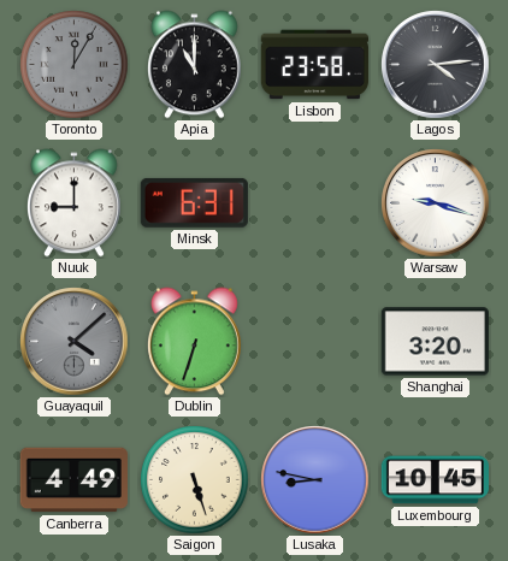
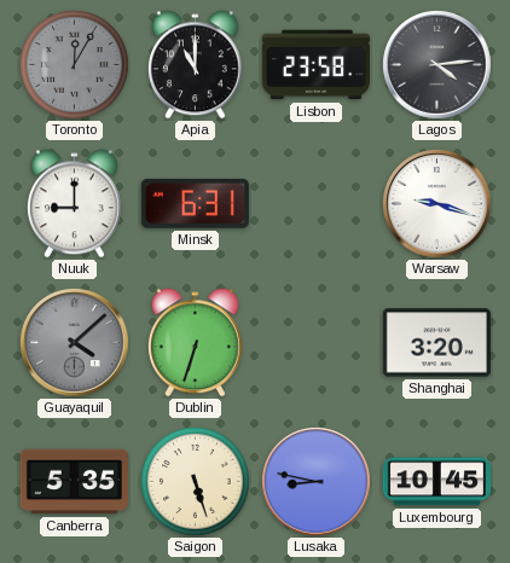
Canberra: 4:49 -> 5:35
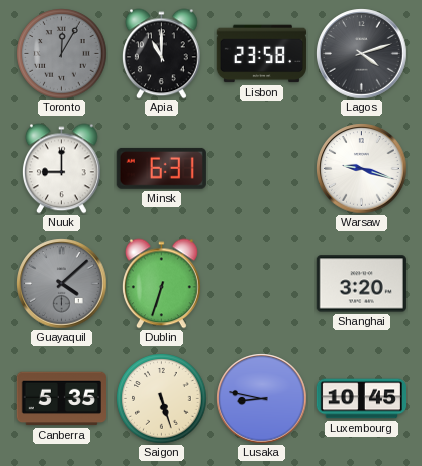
Lagos: 4:14 -> 4:12
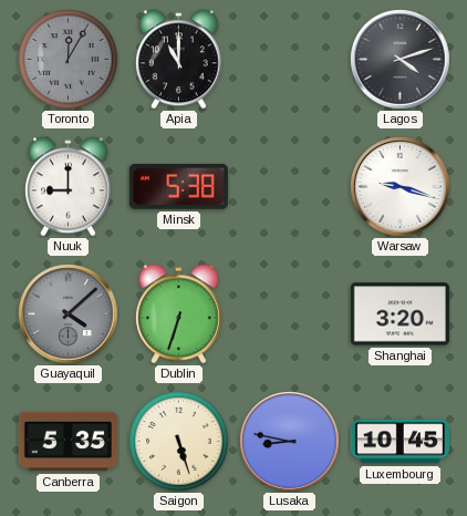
Lisbon: 23:58 -> none
Minsk: 6:31 -> 5:38
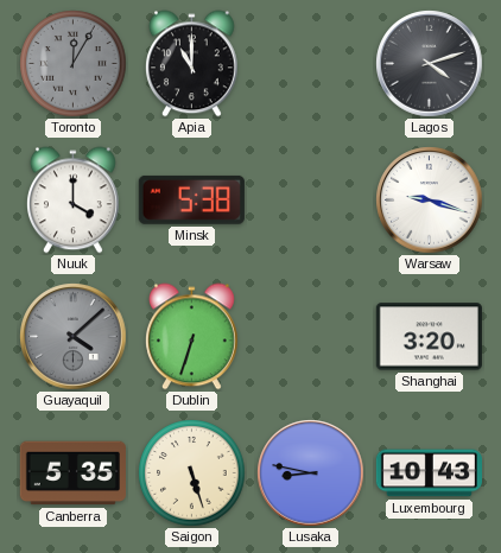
Nuuk: 9:00 -> 4:00
Luxembourg: 10:45 -> 10:43
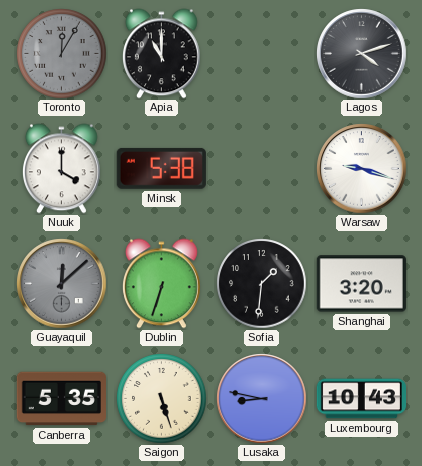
Guayaquil: 4:08 -> 12:08
Sofia: none -> 1:31
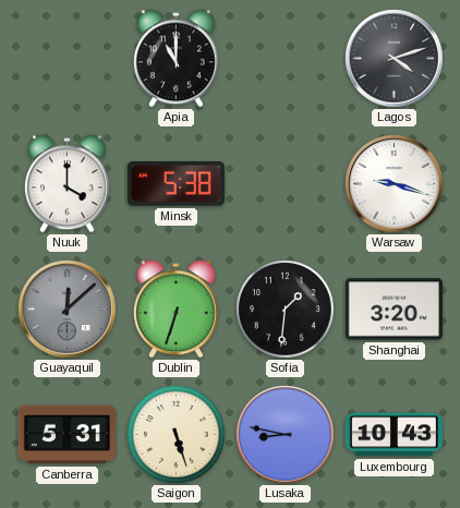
Toronto: 12:05 -> none
Canberra: 5:35 -> 5:31
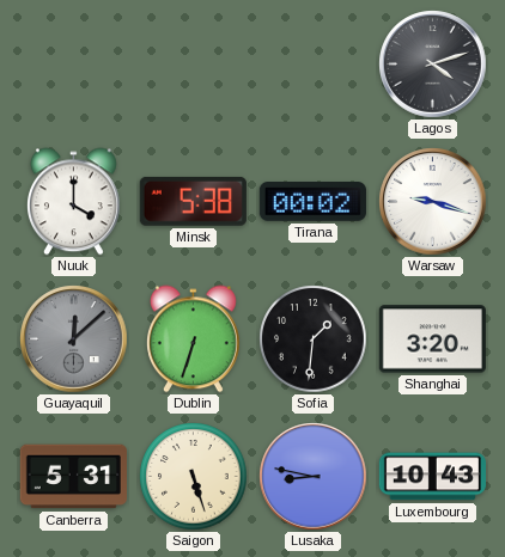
Apia: 11:00 -> none
Tirana: none -> 00:02
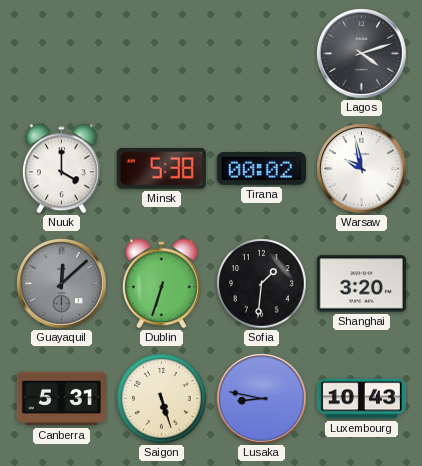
Warsaw: 9:18 -> 9:58
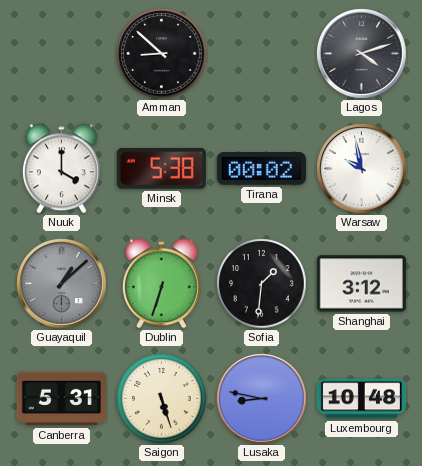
Amman: none -> 8:52
Guayaquil: 12:08 -> 1:08
Shanghai: 3:20 -> 3:12
Luxembourg: 10:43 -> 10:48
